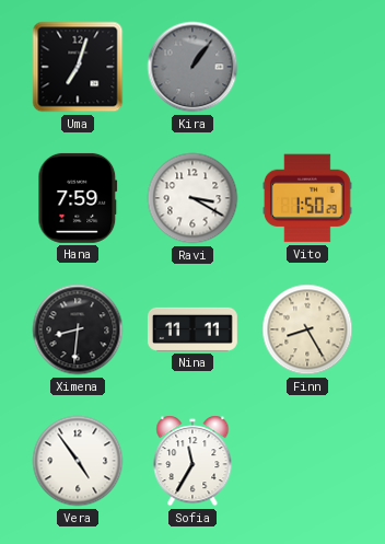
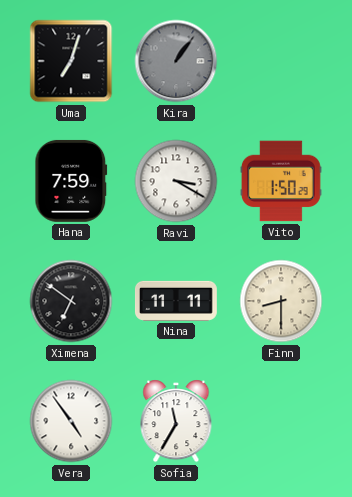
Ximena: 8:31 -> 6:51
Finn: 8:25 -> 8:30
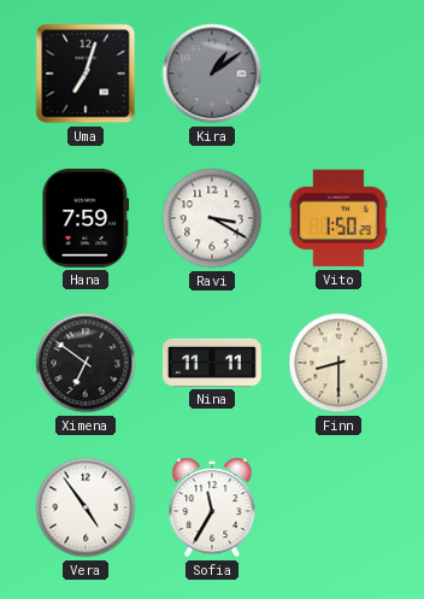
Kira: 1:06 -> 1:09
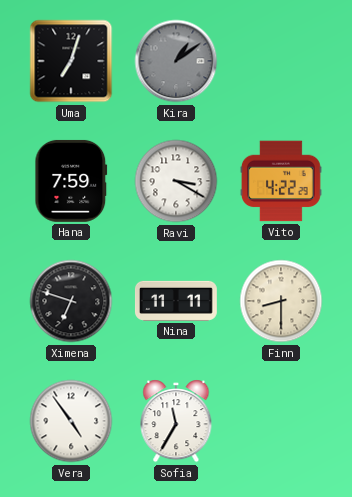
Vito: 1:50 -> 4:22
Ximena: 6:51 -> 6:48
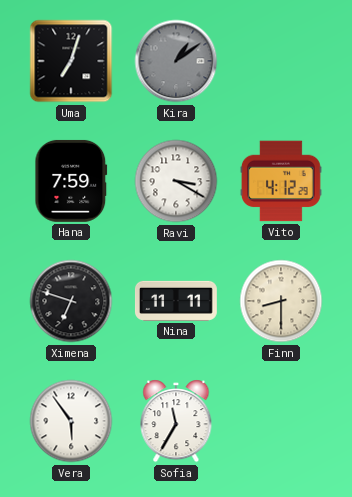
Vito: 4:22 -> 4:12
Vera: 4:54 -> 5:54
